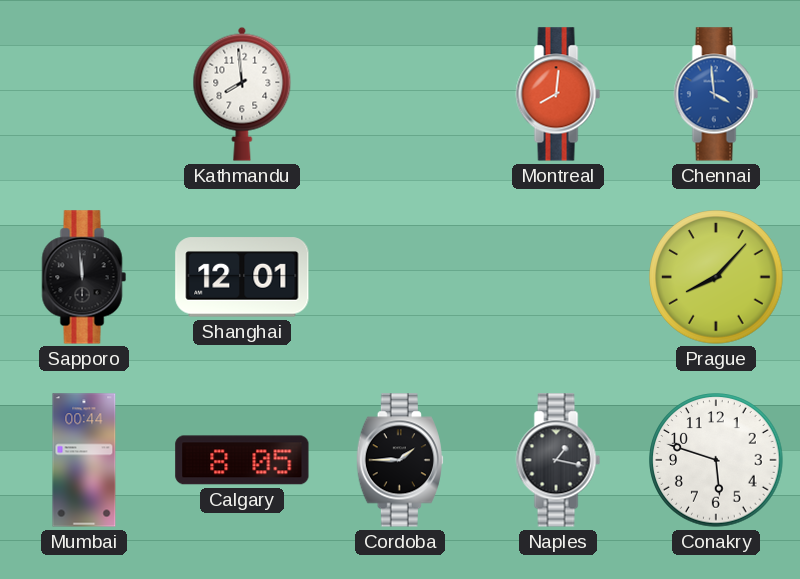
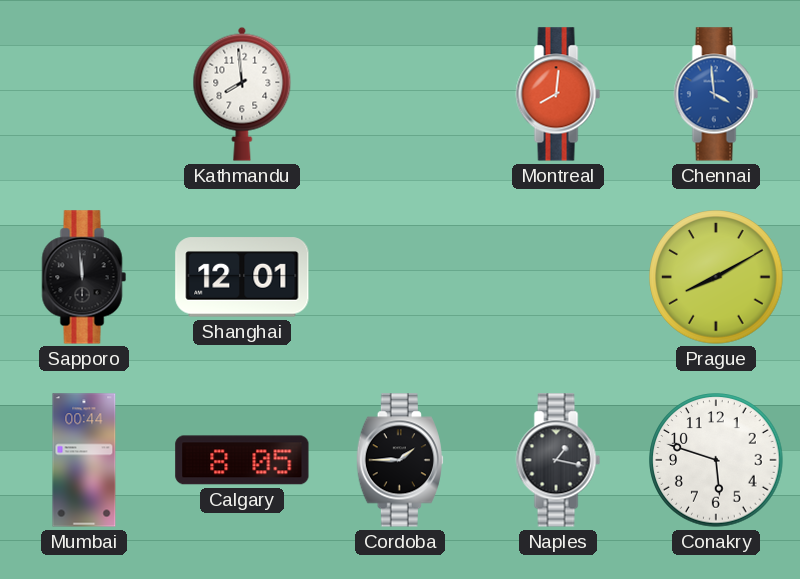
Prague: 8:07 -> 8:10
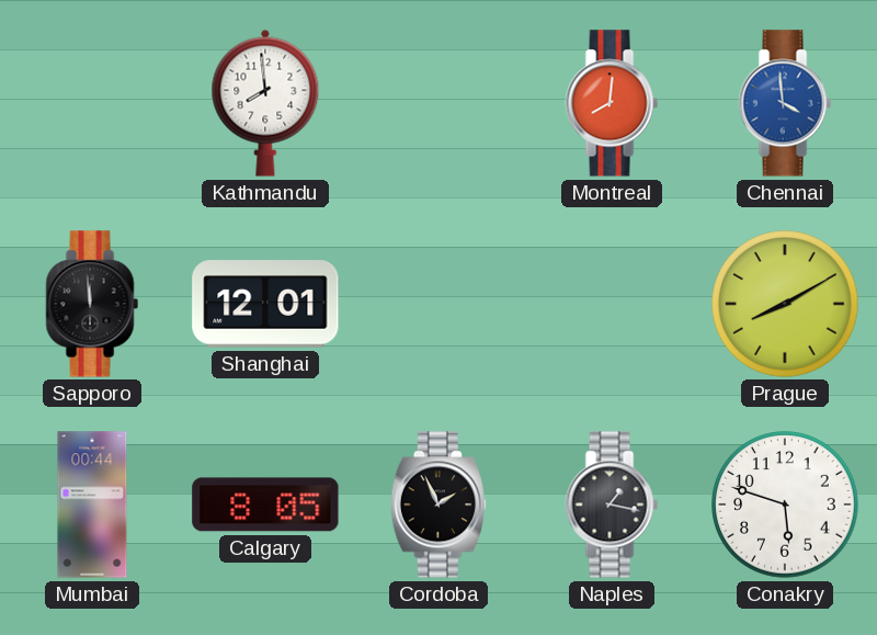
Cordoba: 1:45 -> 1:56
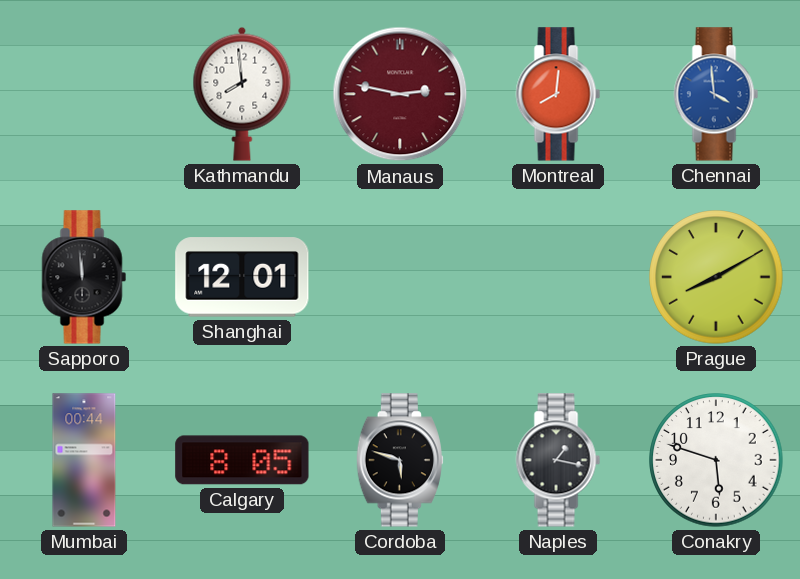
Manaus: none -> 2:47
Cordoba: 1:56 -> 5:48
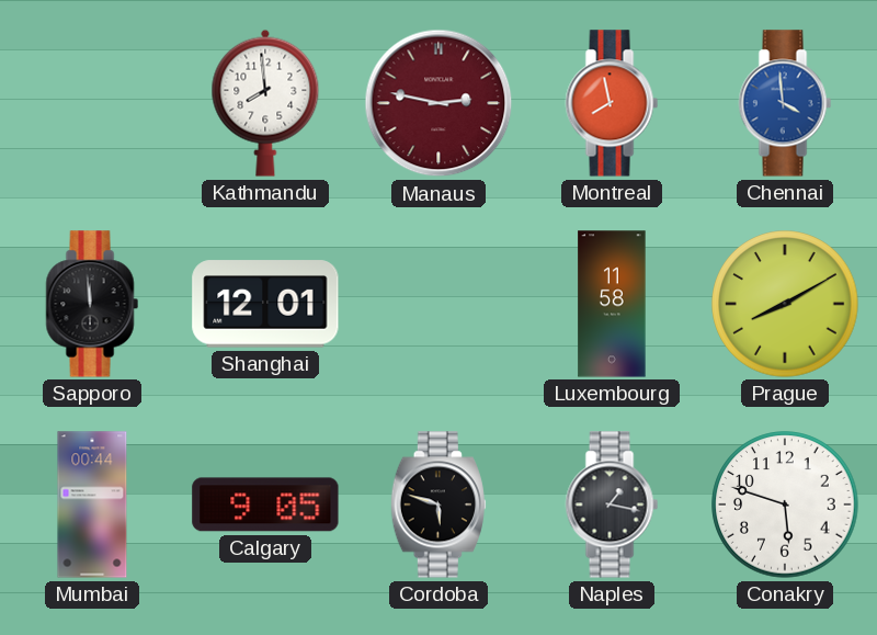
Montreal: 8:01 -> 7:58
Luxembourg: none -> 11:58
Calgary: 8:05 -> 9:05
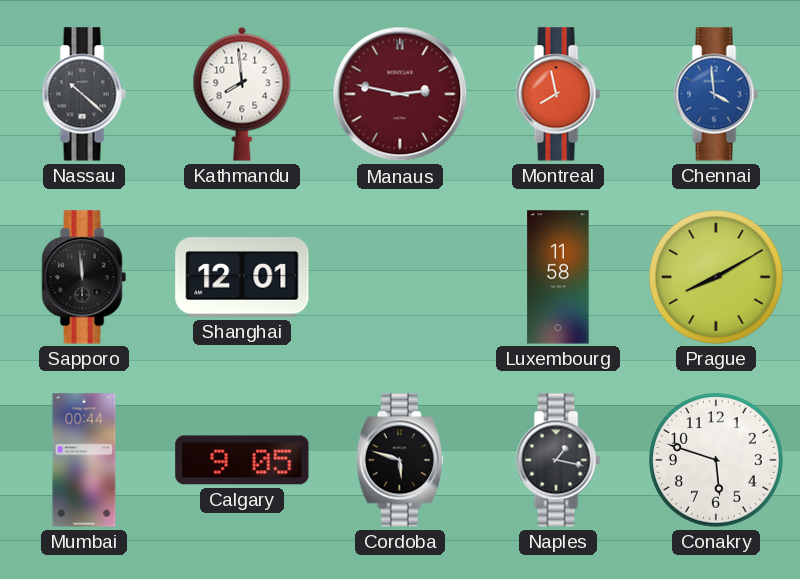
Nassau: none -> 10:22
